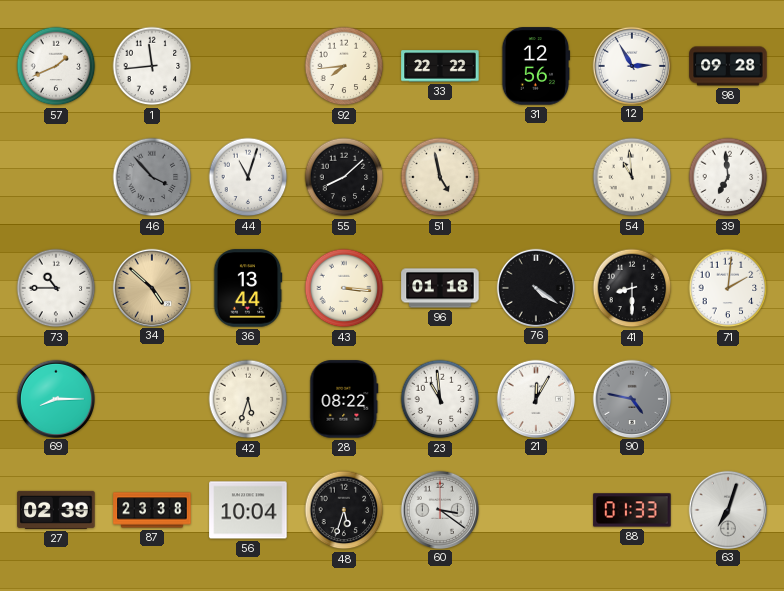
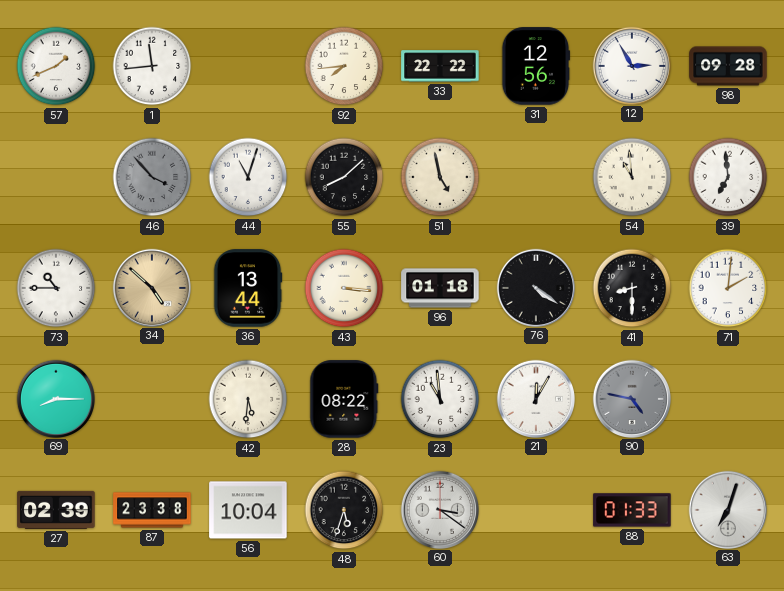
42: 5:33 -> 5:31
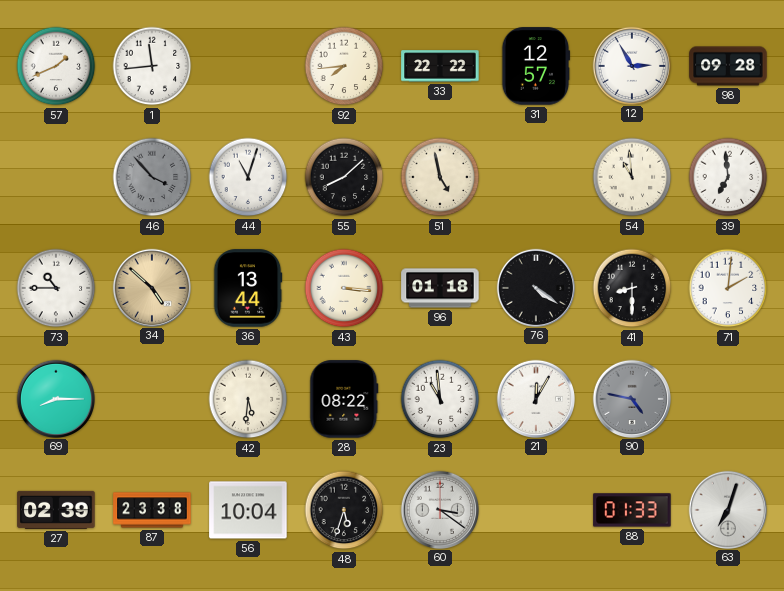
31: 12:56 -> 12:57
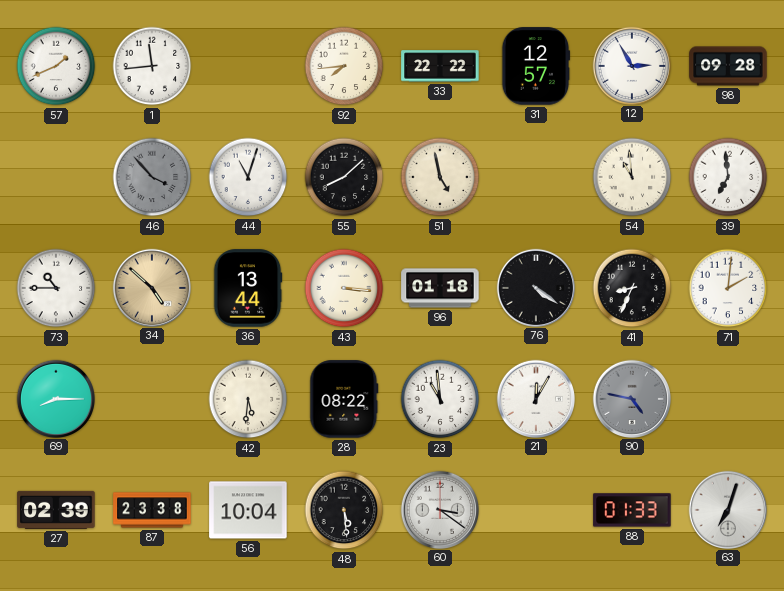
41: 8:30 -> 8:34
48: 5:33 -> 5:29
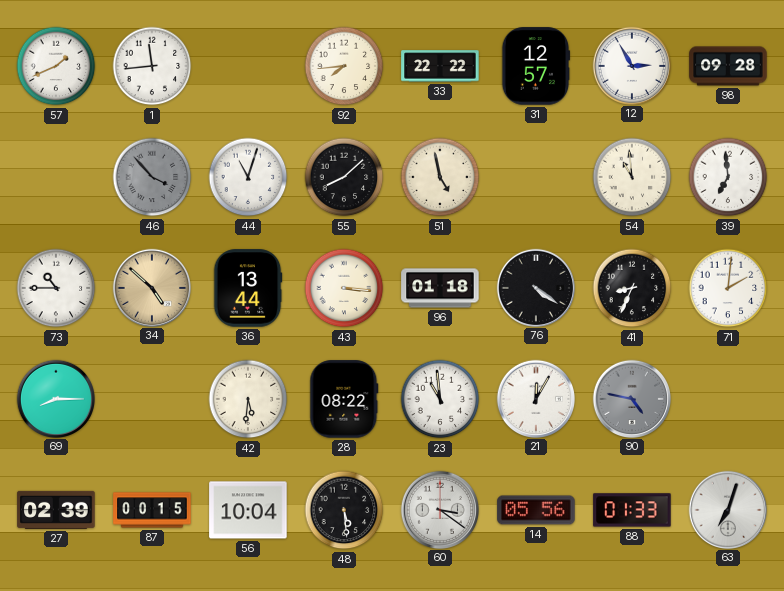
87: 23:38 -> 00:15
14: none -> 05:56
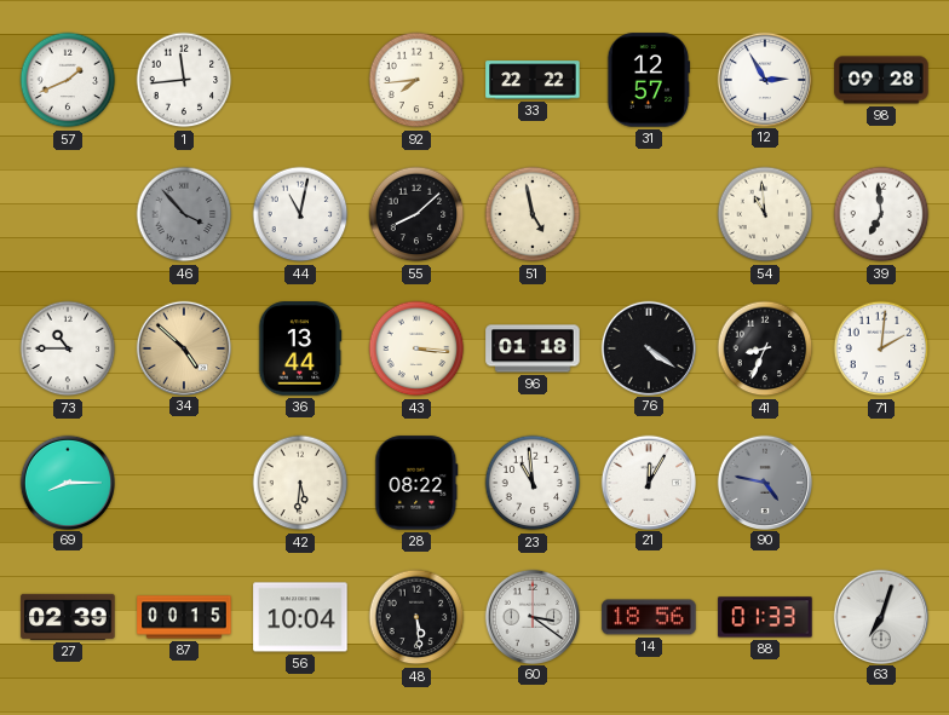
44: 11:03 -> 11:02
14: 05:56 -> 18:56
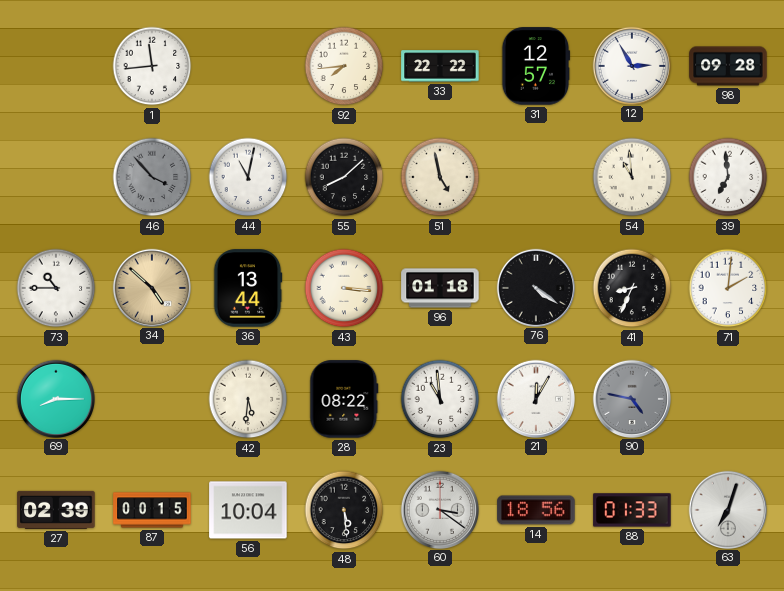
57: 1:41 -> none
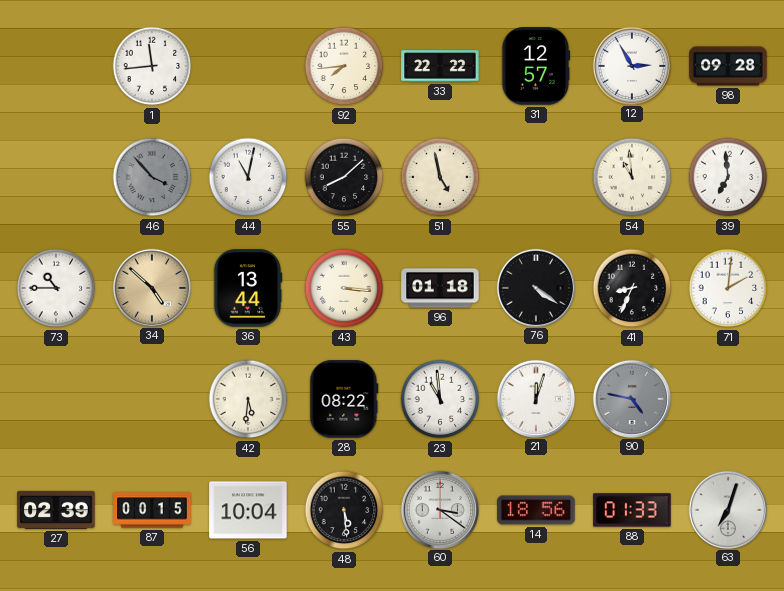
69: 8:15 -> none
21: 12:05 -> 12:03
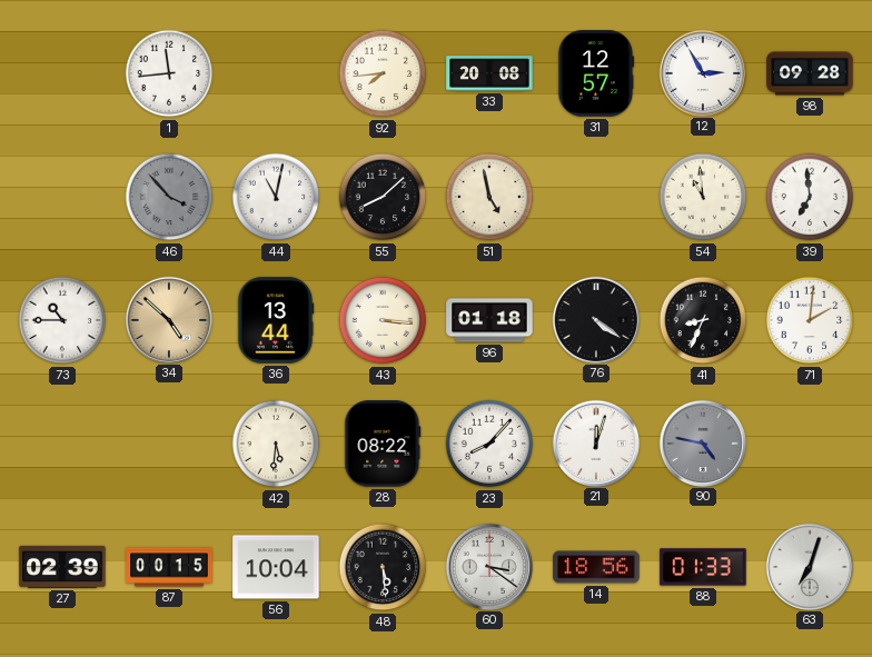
33: 22:22 -> 20:08
23: 10:59 -> 8:07
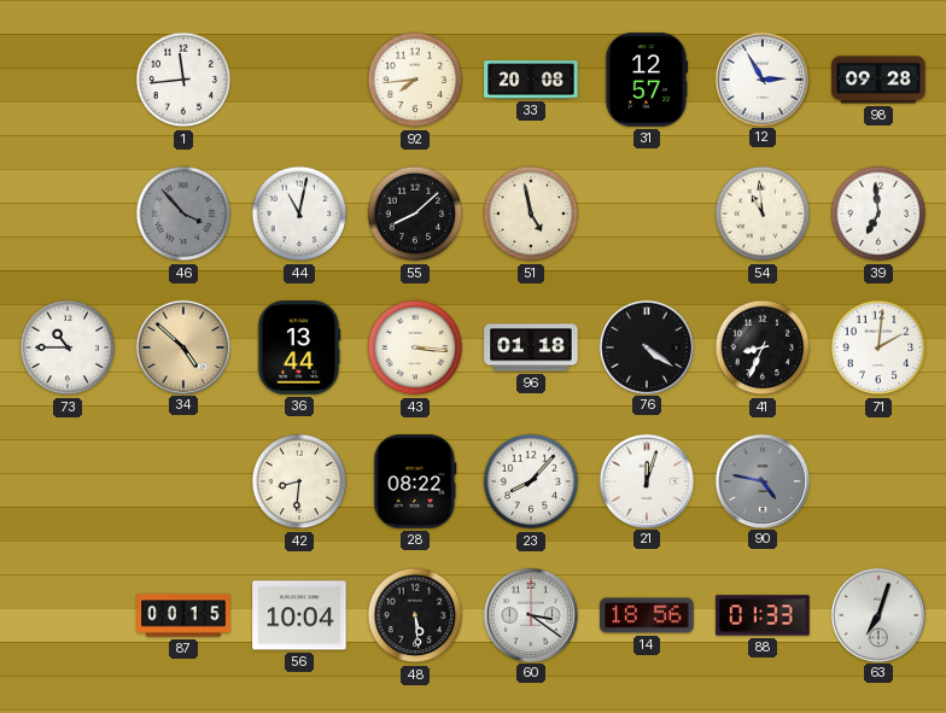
42: 5:31 -> 8:31
27: 02:39 -> none
